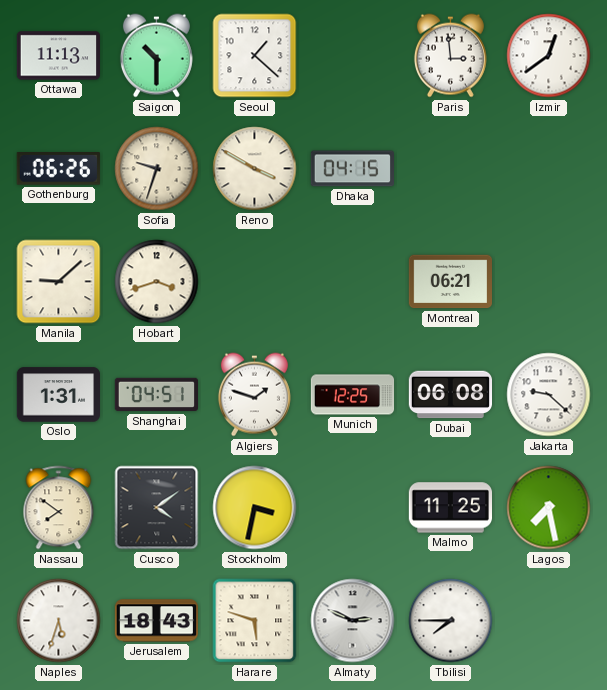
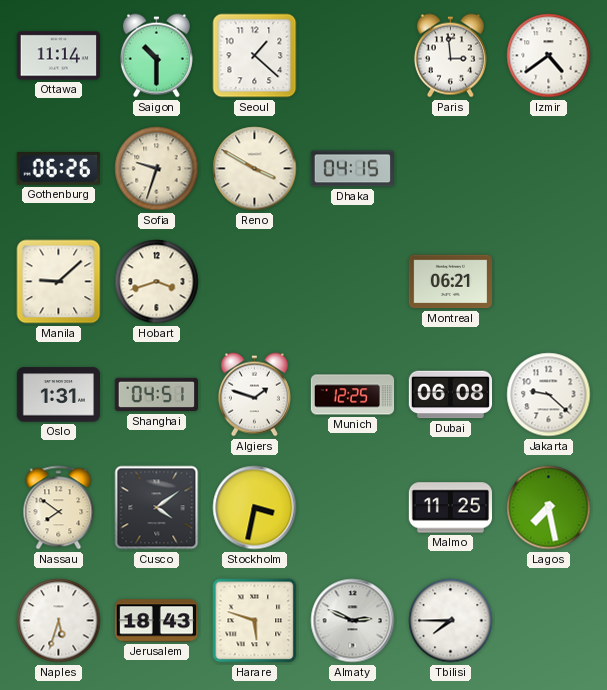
Ottawa: 11:13 -> 11:14
Izmir: 12:39 -> 4:39
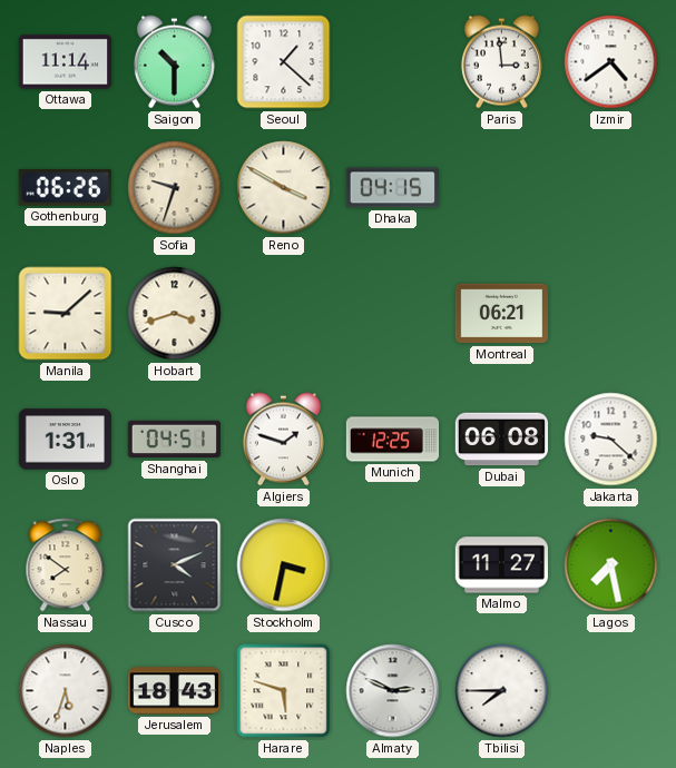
Cusco: 4:09 -> 4:11
Malmo: 11:25 -> 11:27
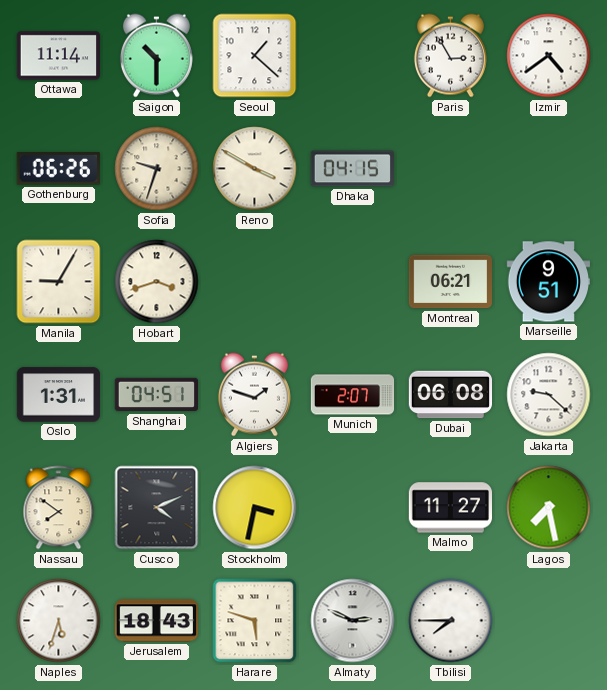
Paris: 2:59 -> 2:55
Manila: 9:08 -> 9:05
Marseille: none -> 9:51
Munich: 12:25 -> 2:07
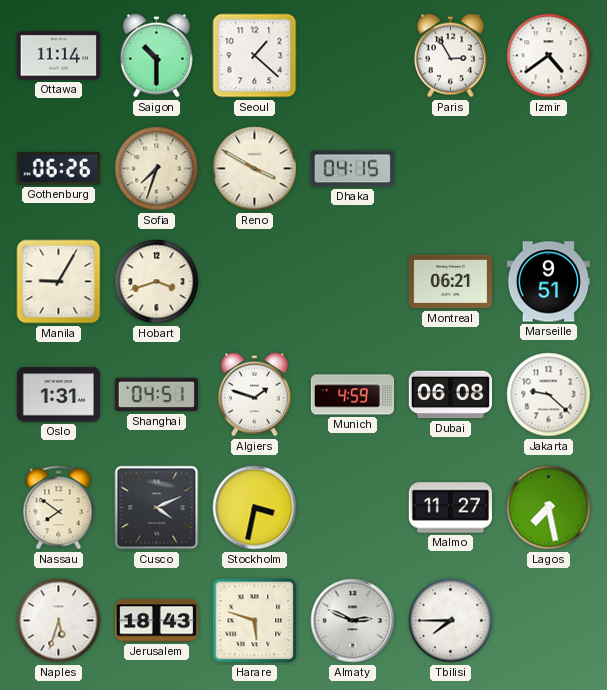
Sofia: 9:33 -> 7:33
Munich: 2:07 -> 4:59
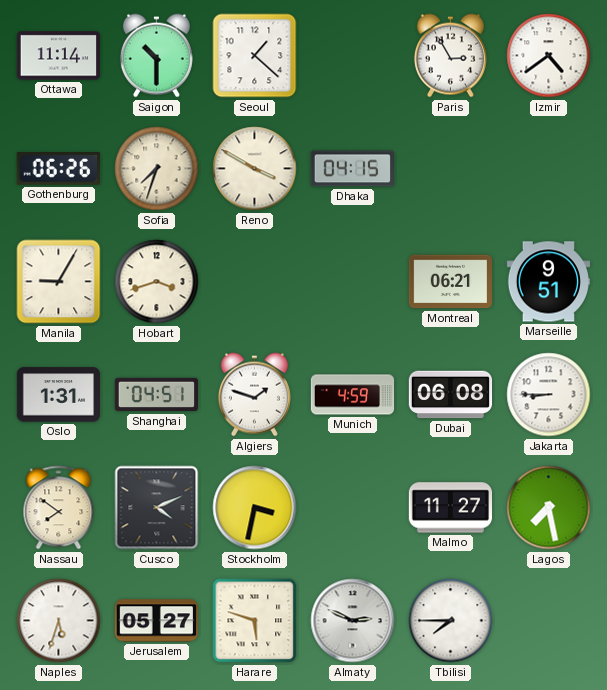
Jakarta: 9:22 -> 8:45
Jerusalem: 18:43 -> 05:27
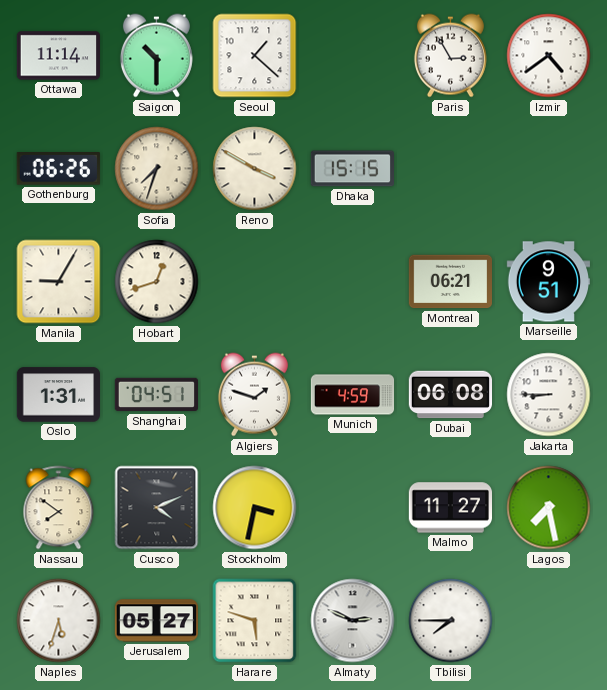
Dhaka: 04:15 -> 15:15
Hobart: 3:42 -> 12:42
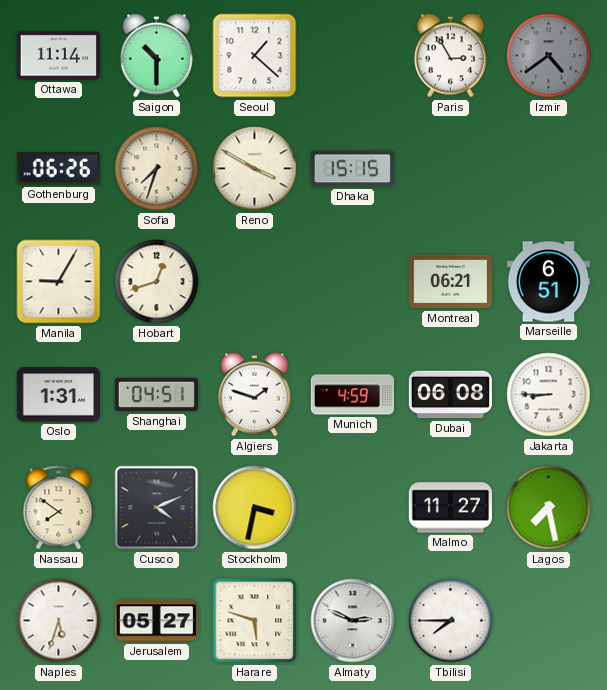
Izmir dial: white -> grey
Marseille: 9:51 -> 6:51
